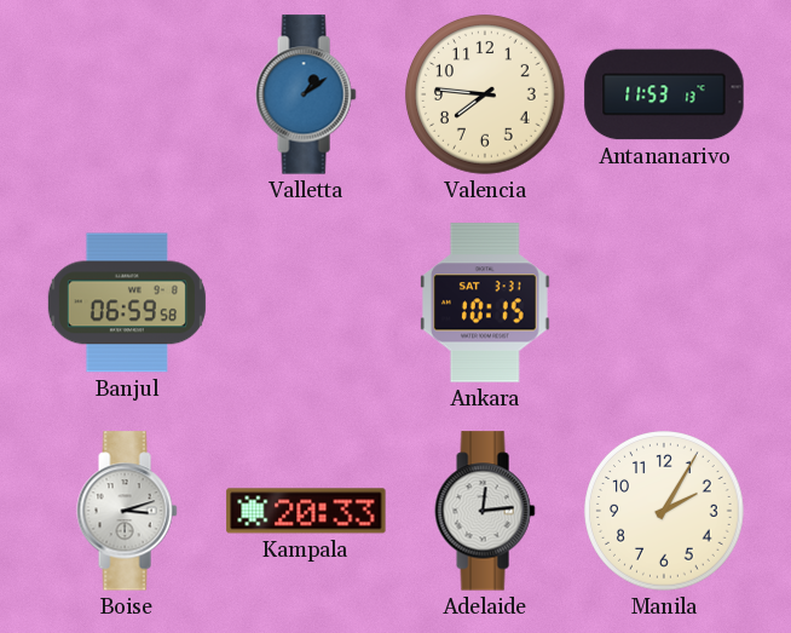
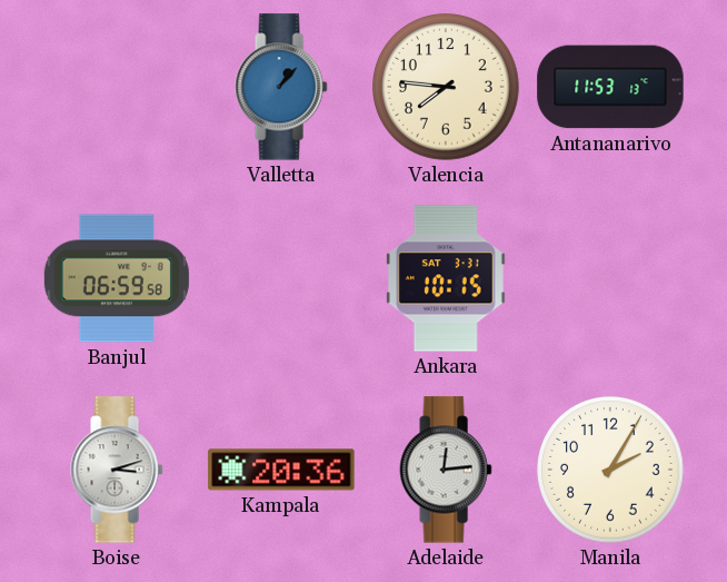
Valletta: 1:09 -> 1:07
Kampala: 20:33 -> 20:36
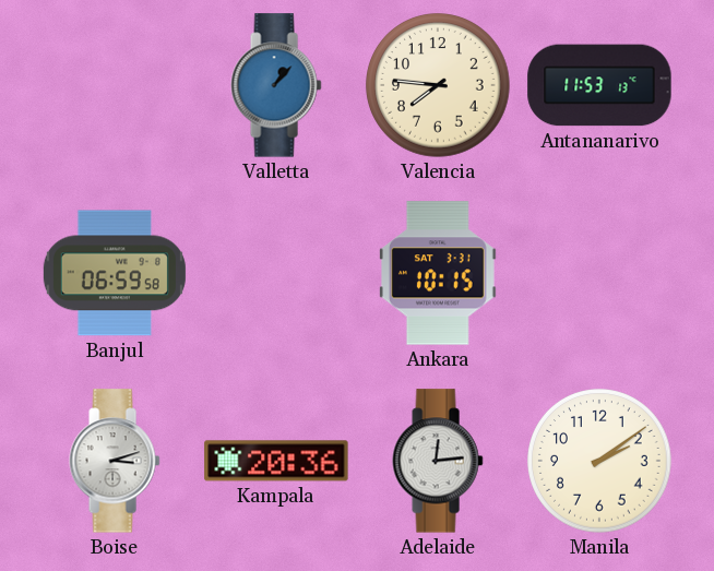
Manila: 2:05 -> 2:09
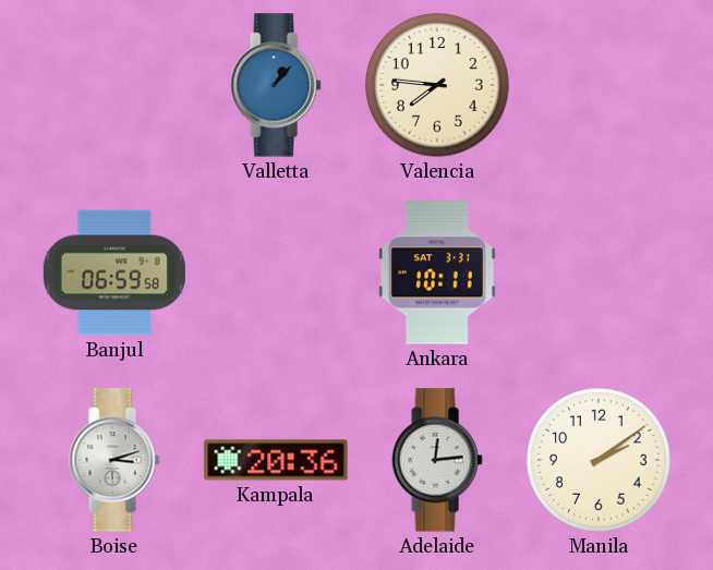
Antananarivo: 11:53 -> none
Ankara: 10:15 -> 10:11
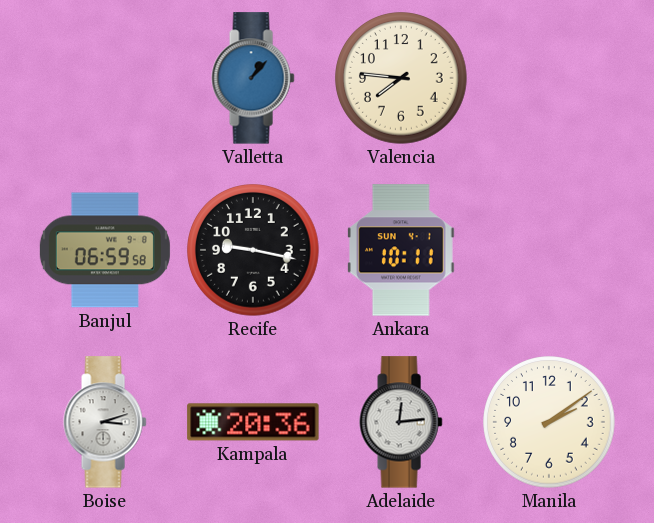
Recife: none -> 9:17
Ankara date: SAT 3-31 -> SUN 4-1
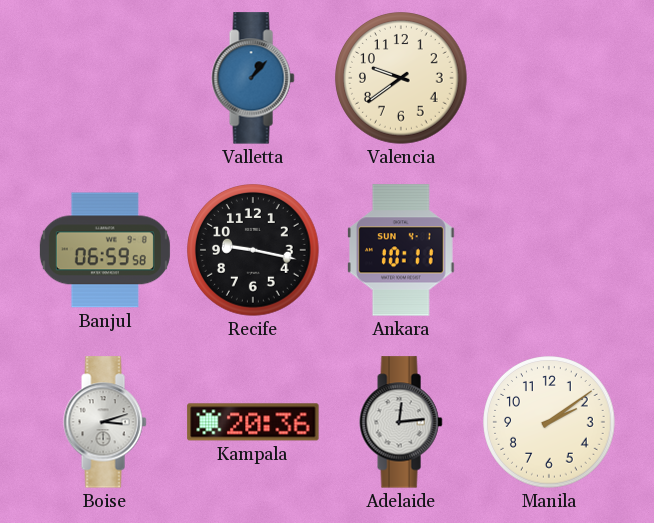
Valencia: 7:46 -> 9:39
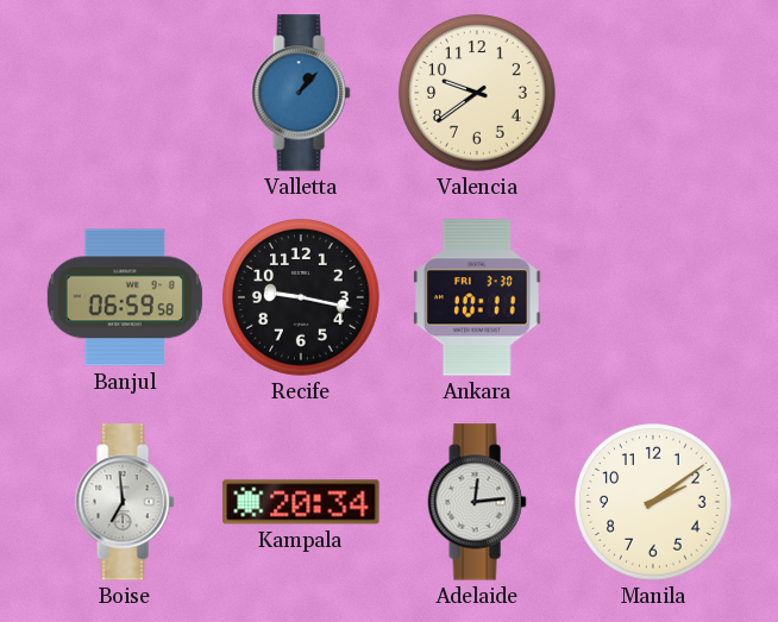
Ankara date: SUN 4-1 -> FRI 3-30
Boise: 3:12 -> 6:59
Kampala: 20:36 -> 20:34
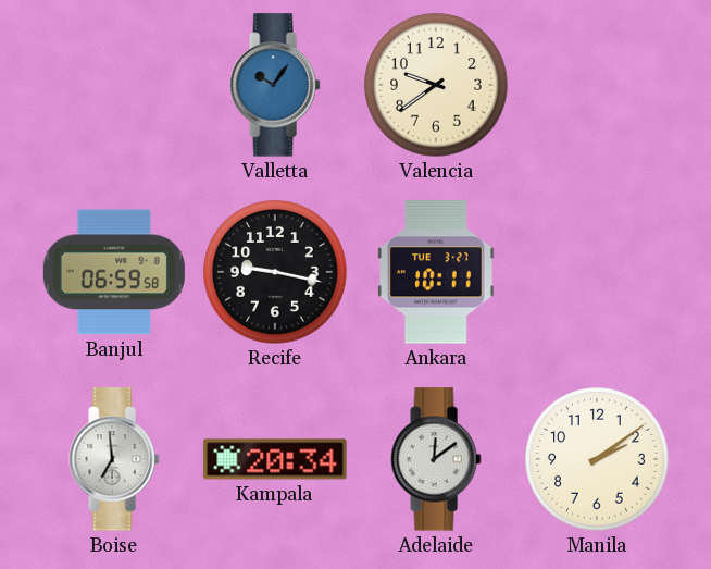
Valletta: 1:07 -> 10:06
Ankara date: FRI 3-30 -> TUE 3-27
Adelaide: 12:14 -> 12:09
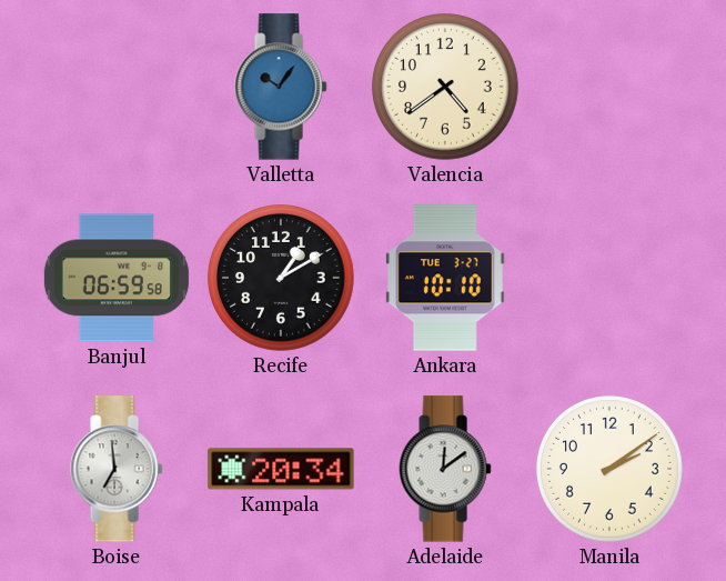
Valencia: 9:39 -> 4:39
Recife: 9:17 -> 1:10
Ankara: 10:11 -> 10:10
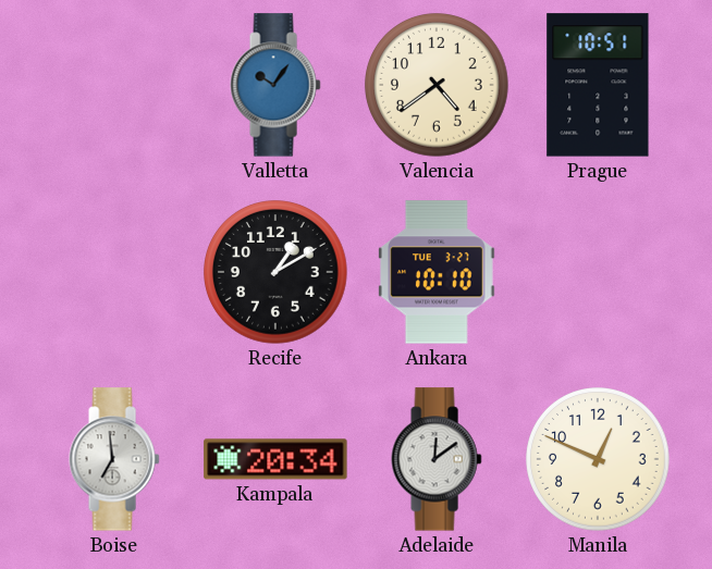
Prague: none -> 10:51
Banjul: 06:59 -> none
Manila: 2:09 -> 12:49
